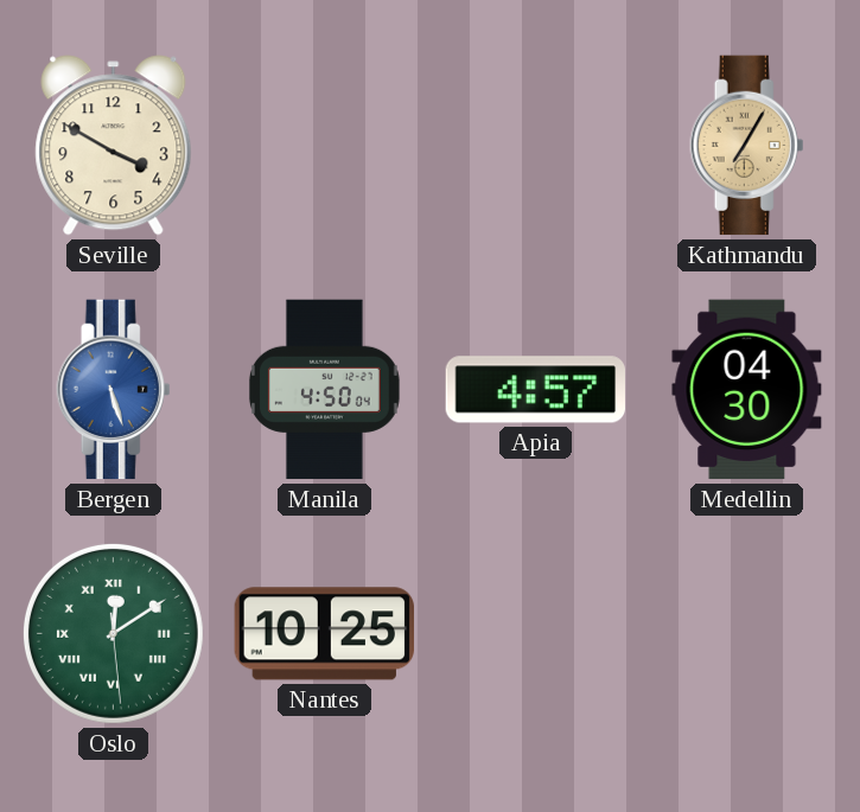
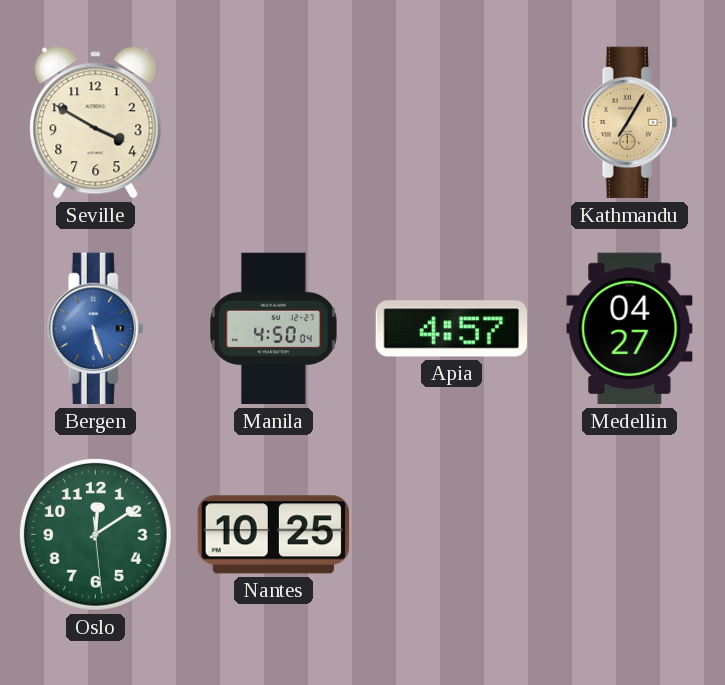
Medellin: 04:30 -> 04:27
Oslo numerals: Roman -> Arabic
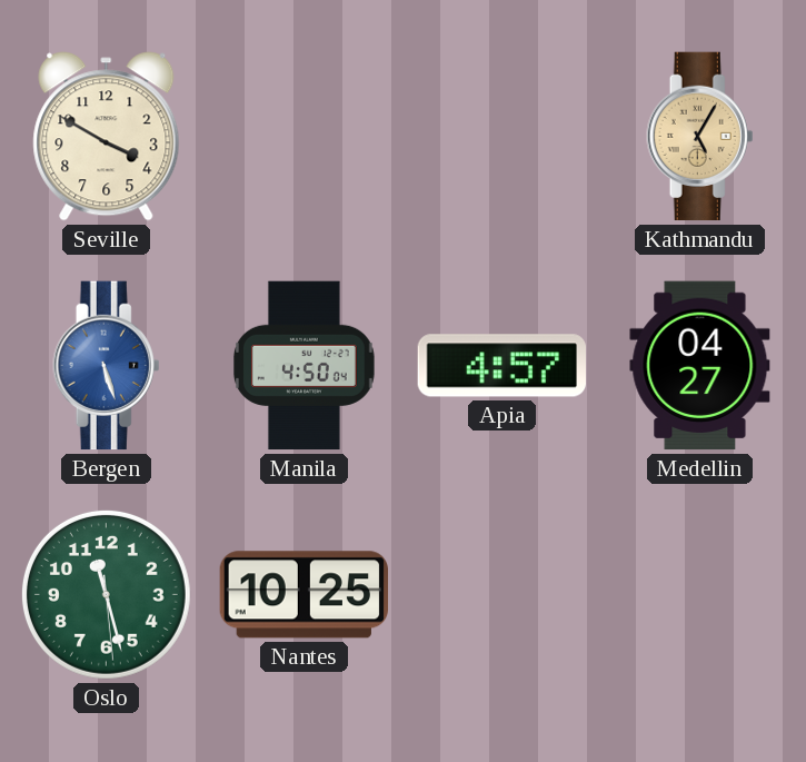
Kathmandu: 7:05 -> 5:05
Oslo: 12:09 -> 11:27
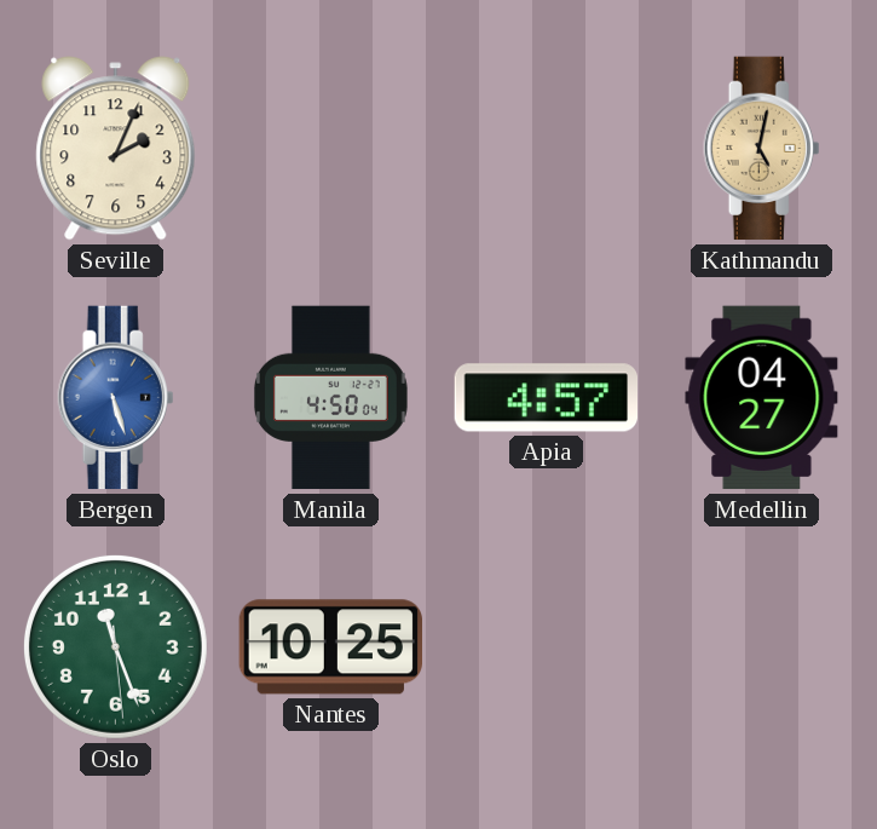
Seville: 3:50 -> 2:04
Kathmandu: 5:05 -> 5:02
Oslo: 11:27 -> 11:26
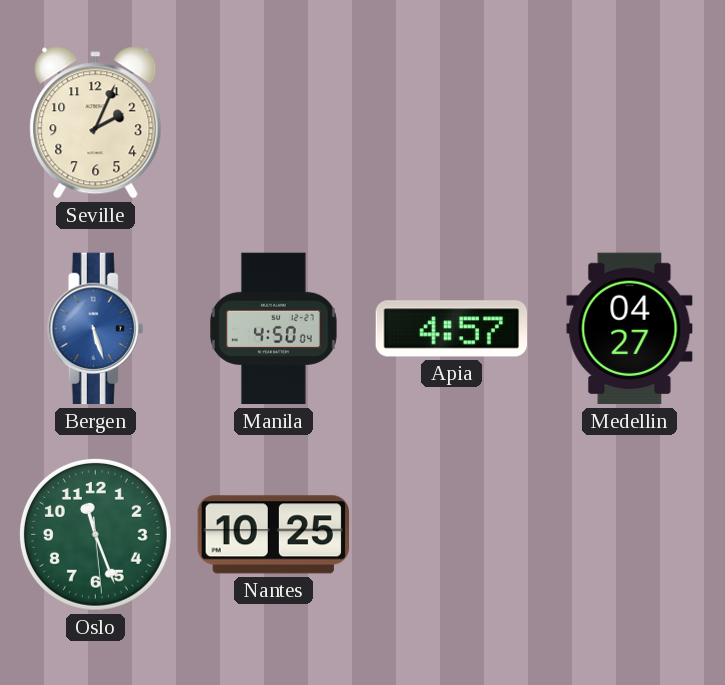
Kathmandu: 5:02 -> none
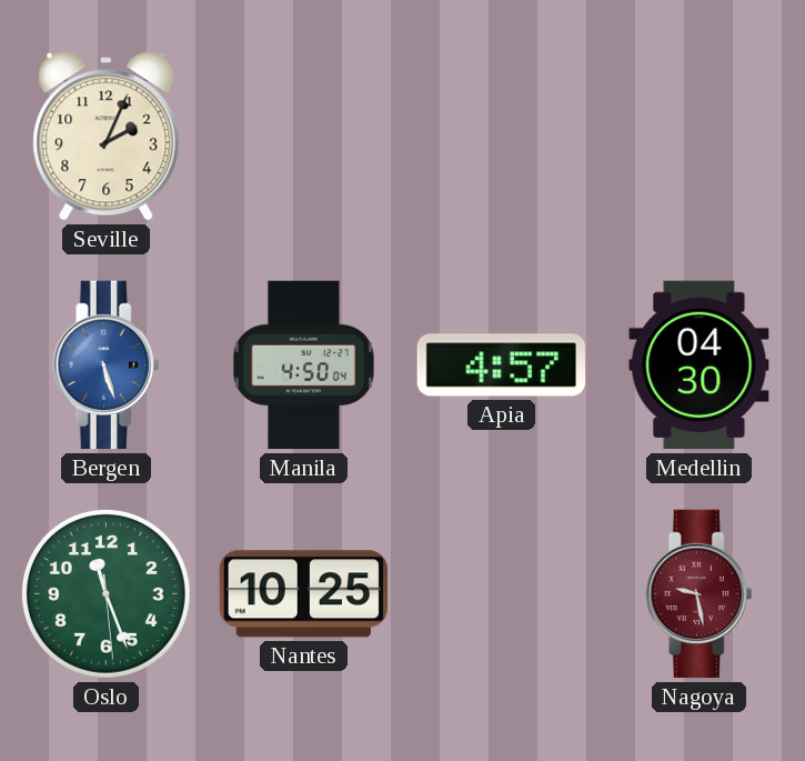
Medellin: 04:27 -> 04:30
Nagoya: none -> 9:28
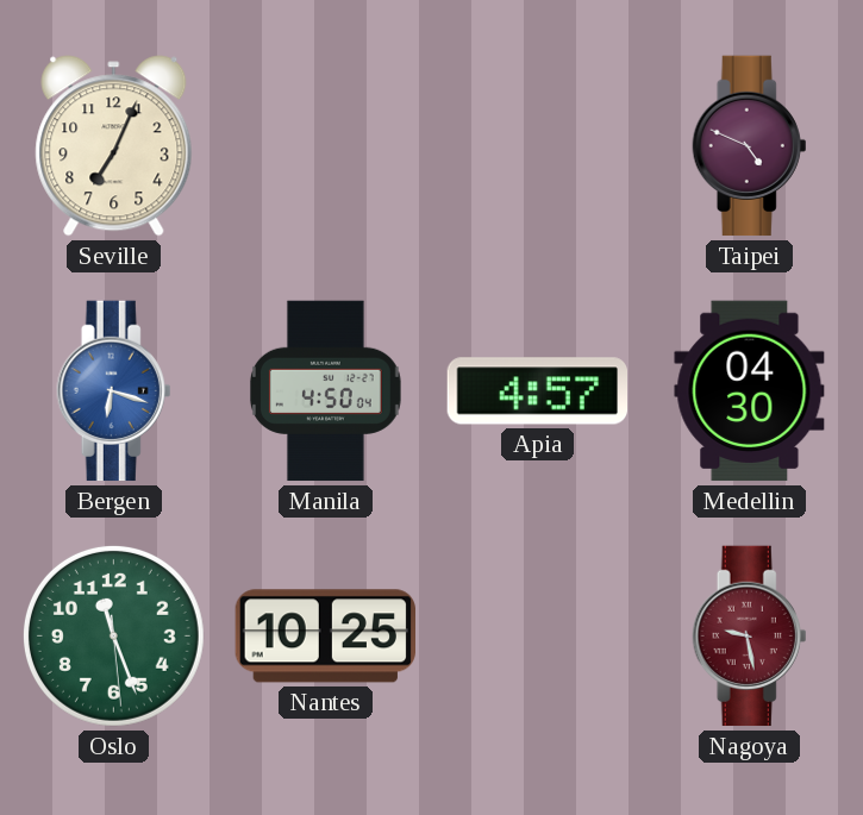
Seville: 2:04 -> 7:04
Taipei: none -> 4:49
Bergen: 5:27 -> 6:18
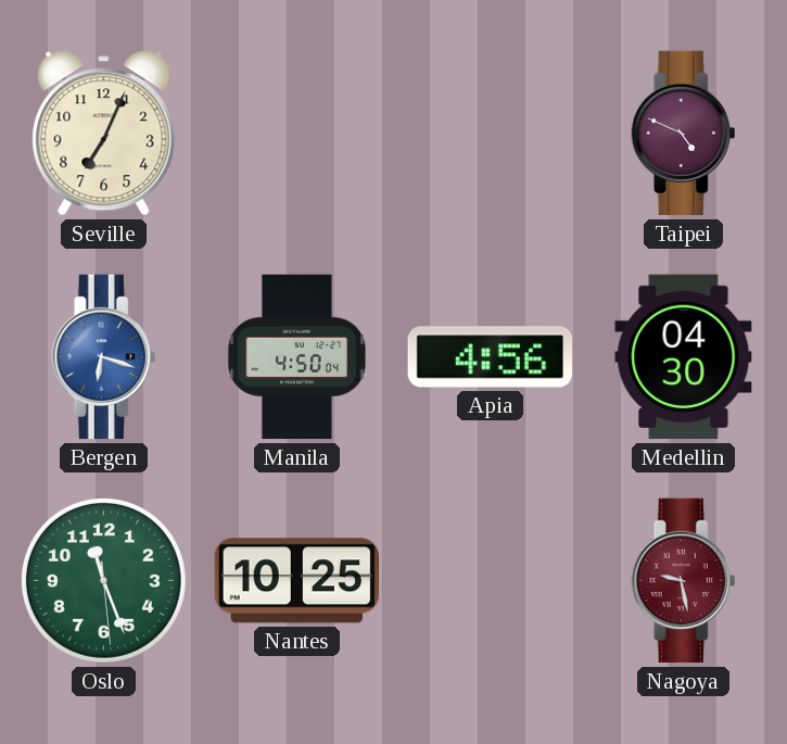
Apia: 4:57 -> 4:56
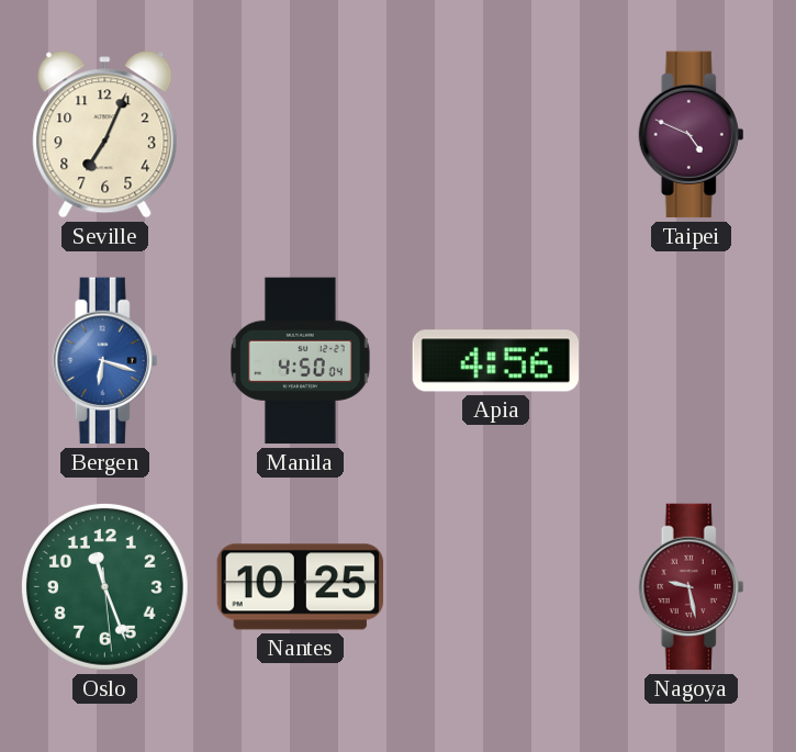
Medellin: 04:30 -> none
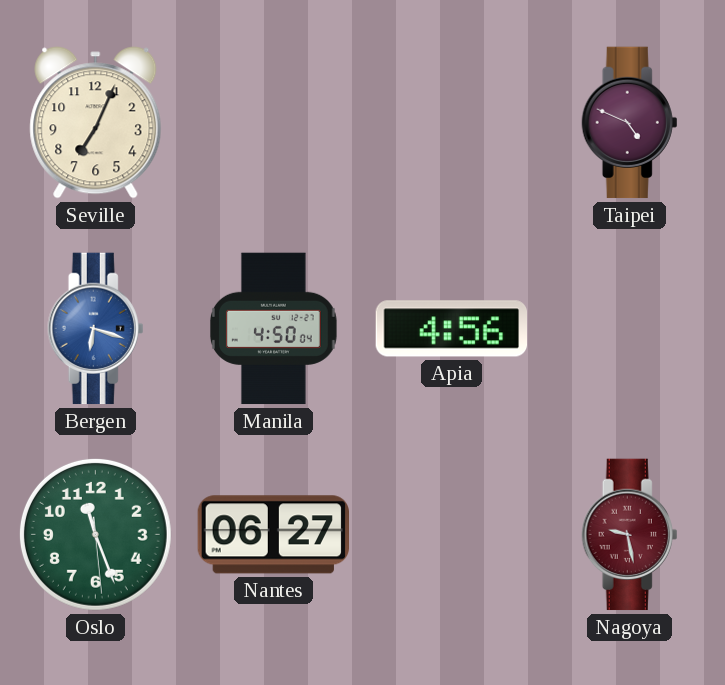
Nantes: 10:25 -> 06:27
